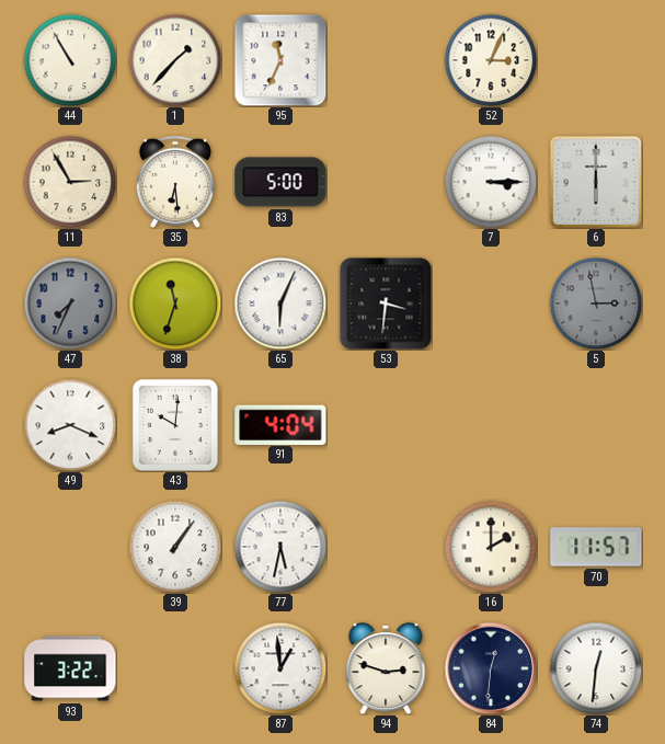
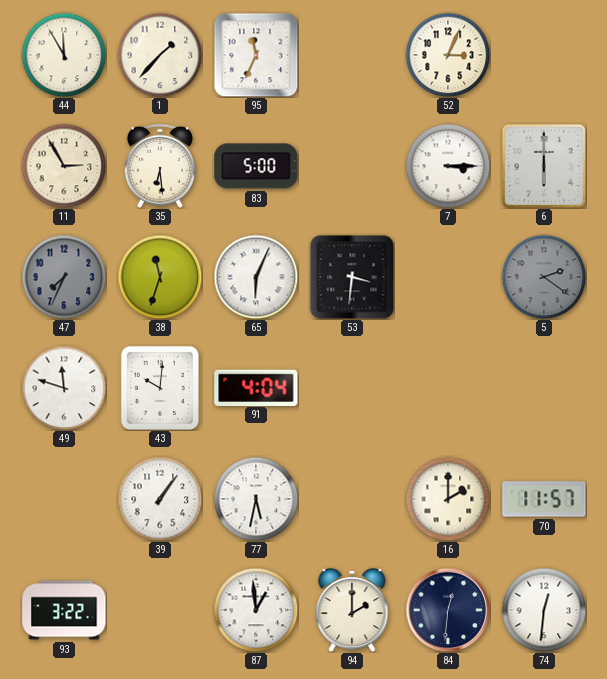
44: 10:55 -> 11:55
5: 2:58 -> 2:21
49: 8:19 -> 11:48
94: 2:48 -> 2:00
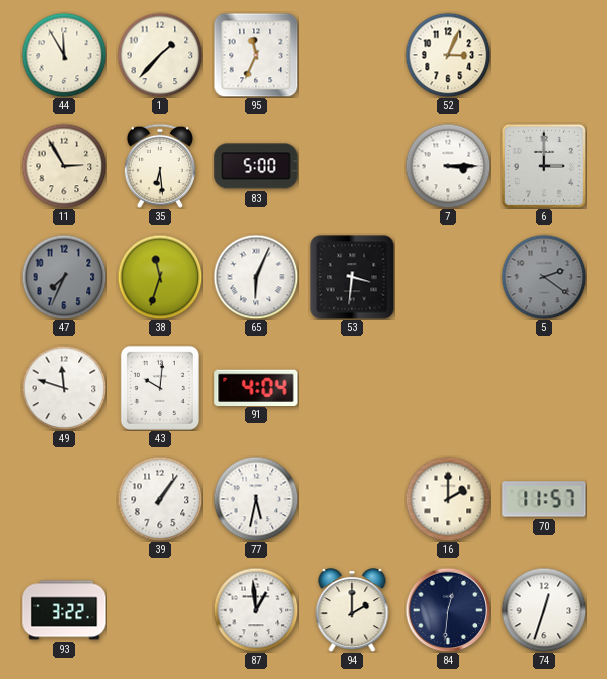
6: 6:00 -> 3:00
74: 12:31 -> 12:33
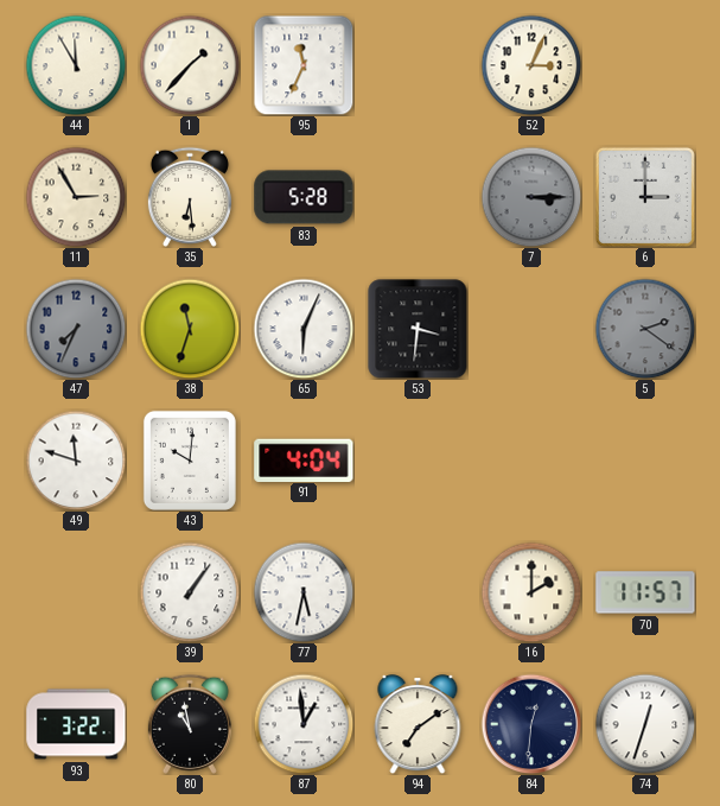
83: 5:00 -> 5:28
7 dial: white -> grey
80: none -> 10:58
94: 2:00 -> 7:09
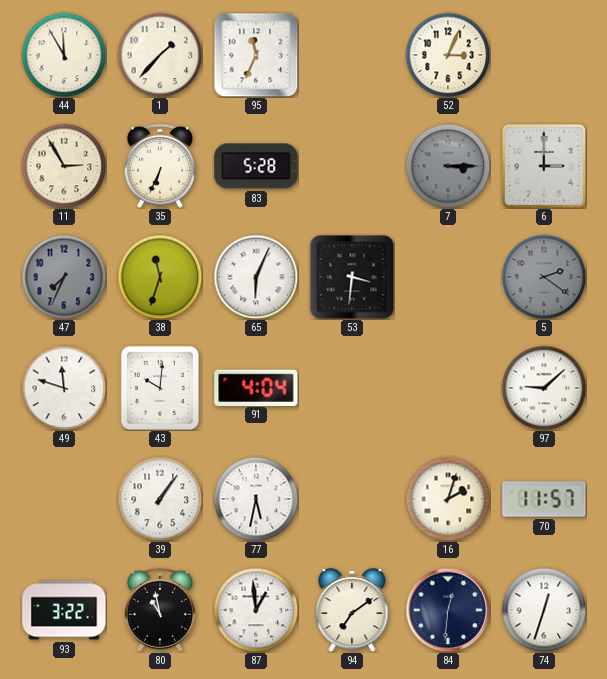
35: 6:29 -> 6:34
97: none -> 9:08
16: 2:00 -> 2:03
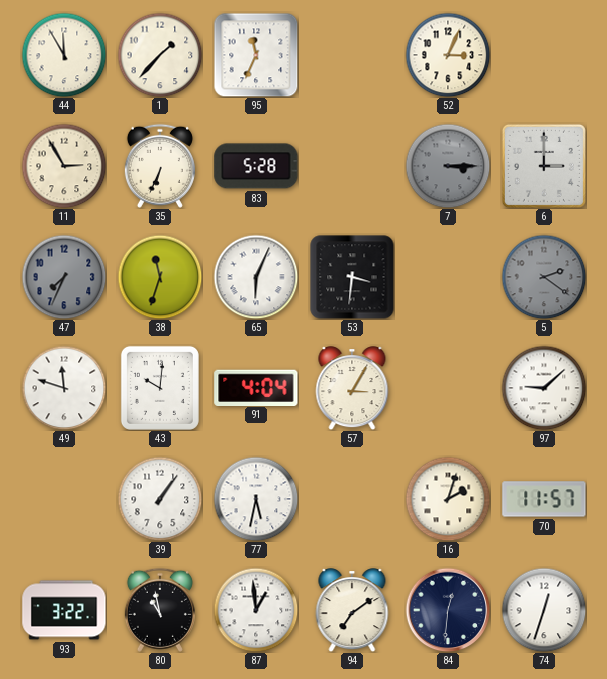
57: none -> 3:05
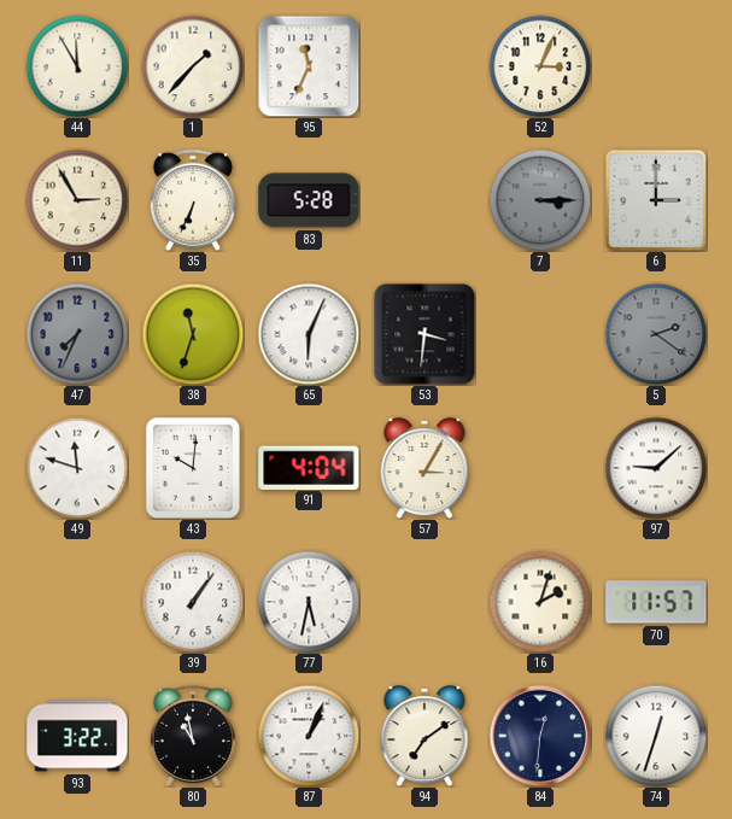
87: 12:59 -> 1:04
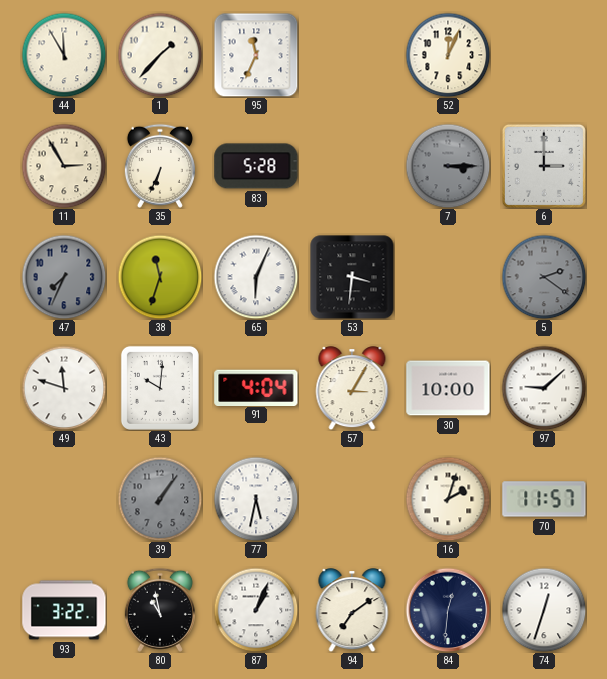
52: 3:04 -> 12:04
30: none -> 10:00
39 dial: white -> grey
